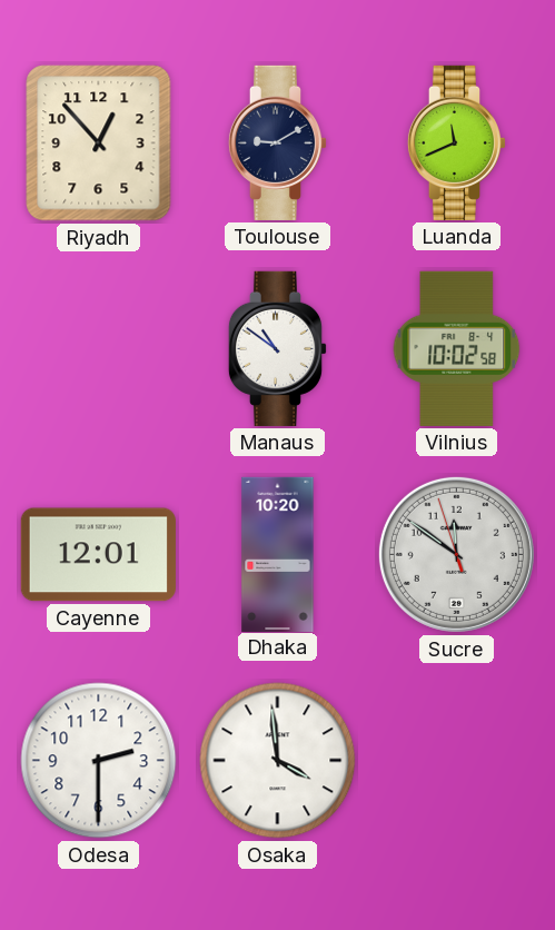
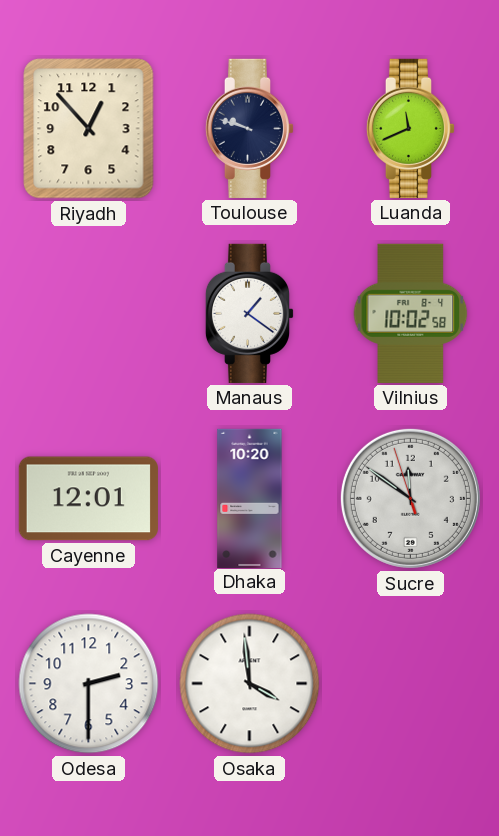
Toulouse: 9:10 -> 9:48
Manaus: 10:51 -> 1:21
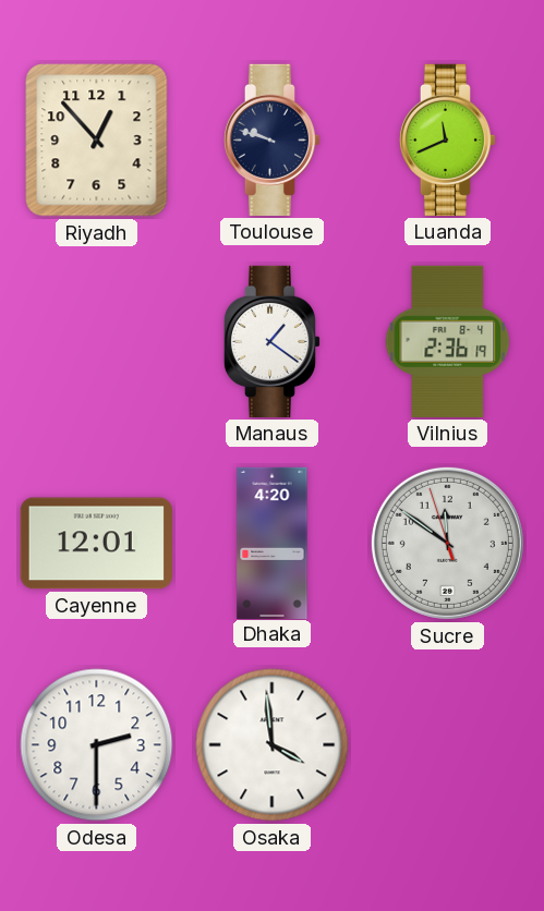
Vilnius: 10:02 -> 2:36
Dhaka: 10:20 -> 4:20
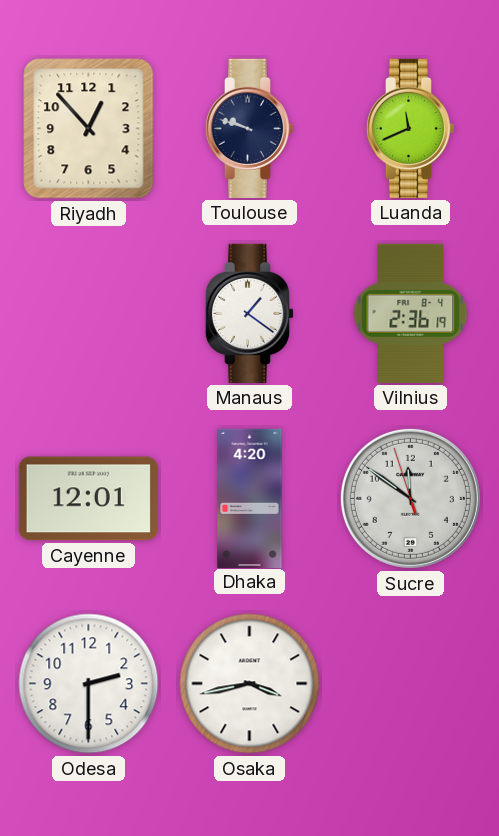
Osaka: 3:59 -> 3:43
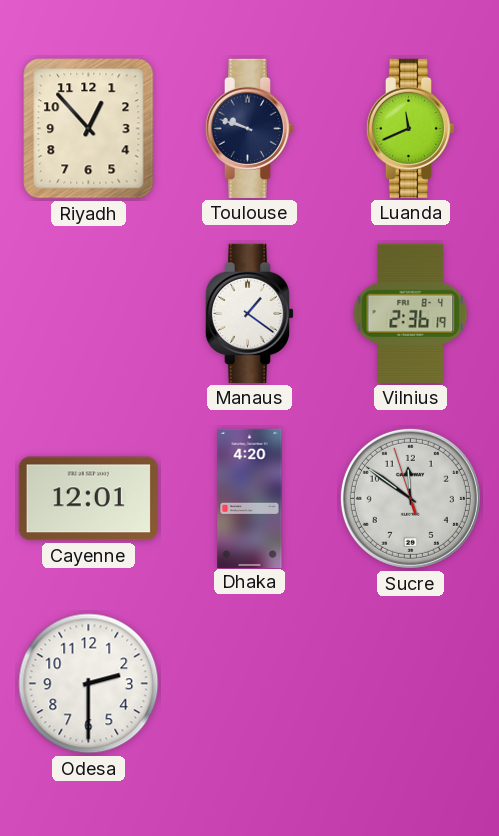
Osaka: 3:43 -> none
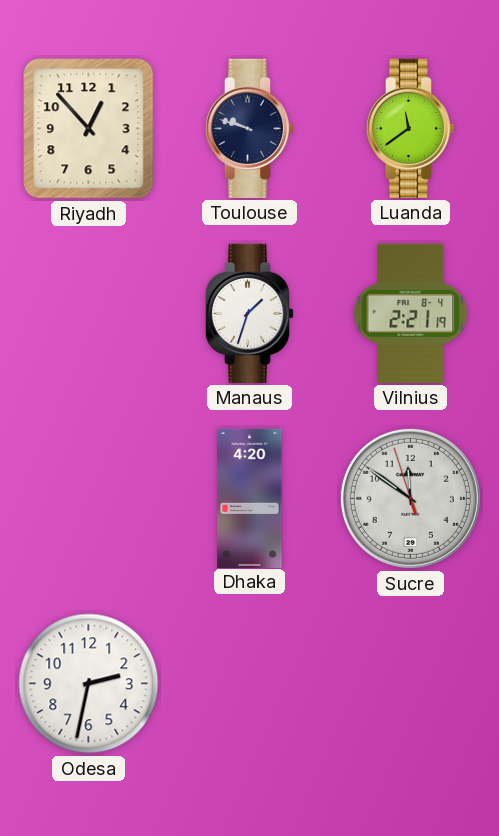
Luanda: 11:41 -> 11:39
Manaus: 1:21 -> 1:33
Vilnius: 2:36 -> 2:21
Cayenne: 12:01 -> none
Odesa: 2:30 -> 2:32
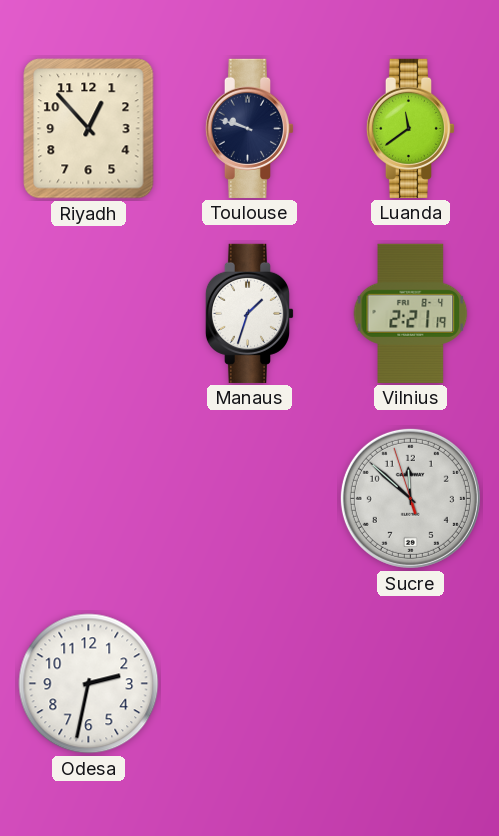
Dhaka: 4:20 -> none
Sucre: 11:50 -> 11:51
